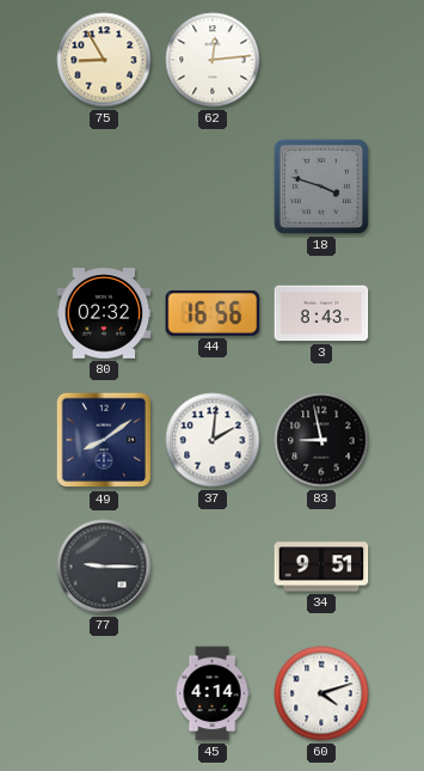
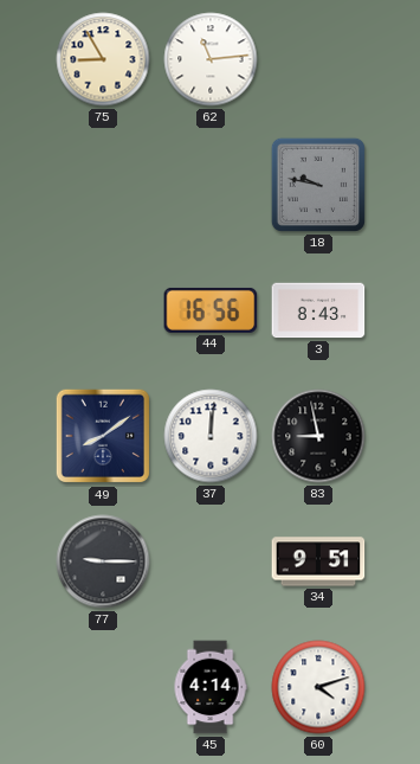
62: 12:14 -> 11:14
18: 3:48 -> 9:47
80: 02:32 -> none
37: 2:01 -> 12:01
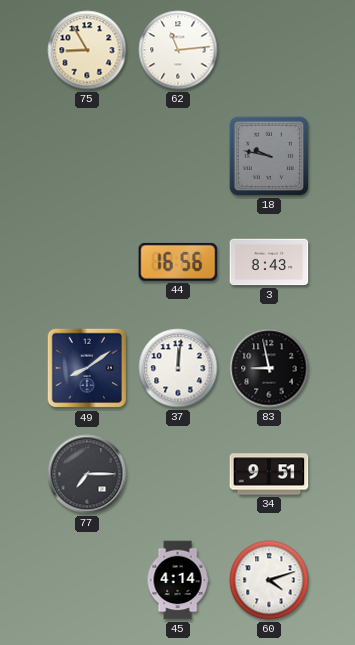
77: 9:15 -> 7:15
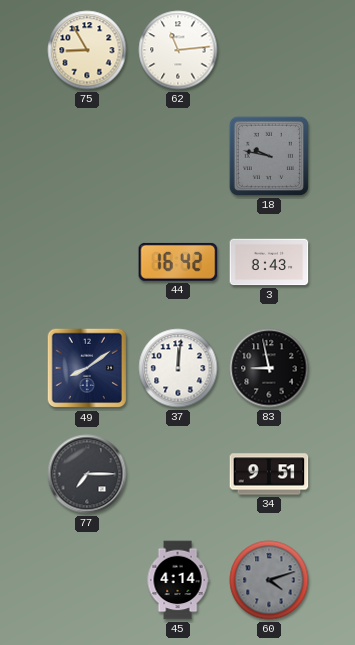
44: 16:56 -> 16:42
60 dial: white -> grey
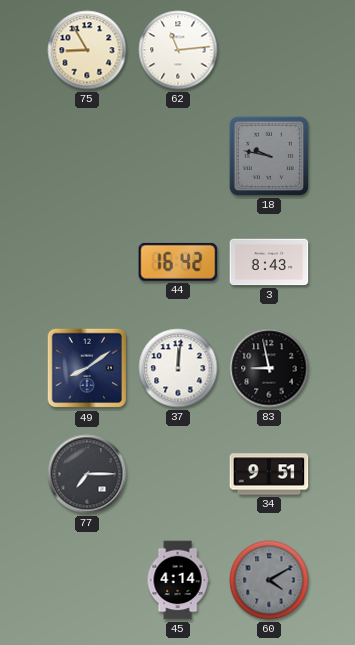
60: 4:12 -> 4:10
